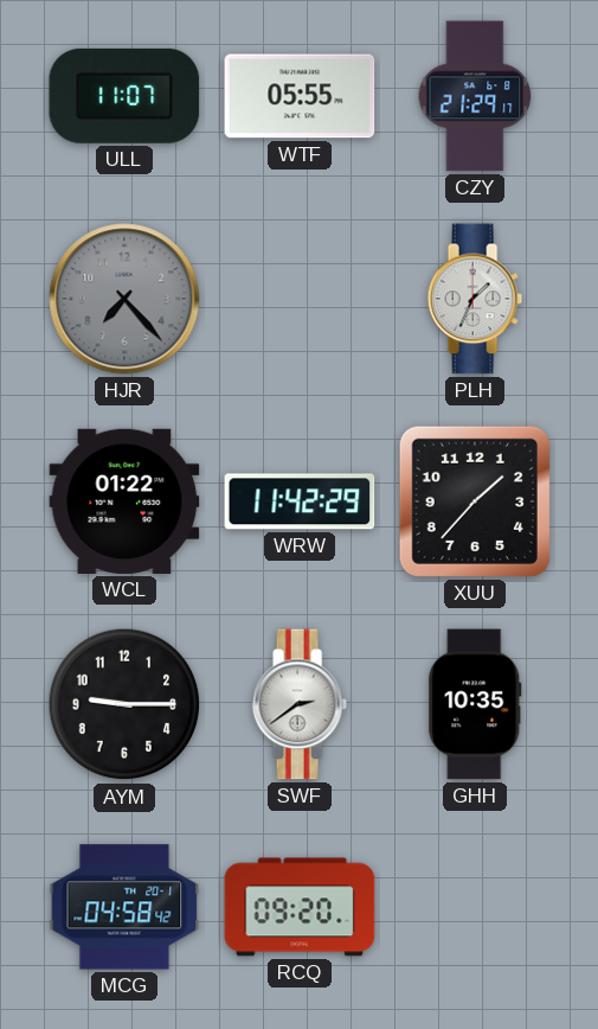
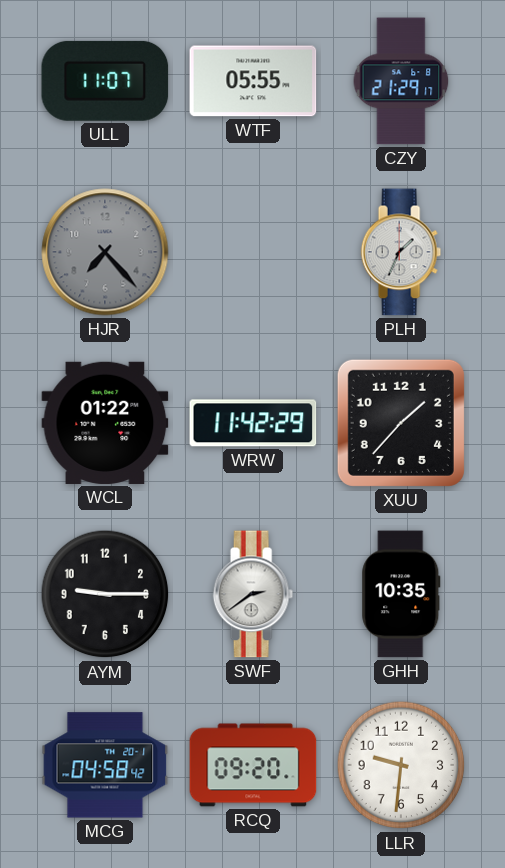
LLR: none -> 9:31
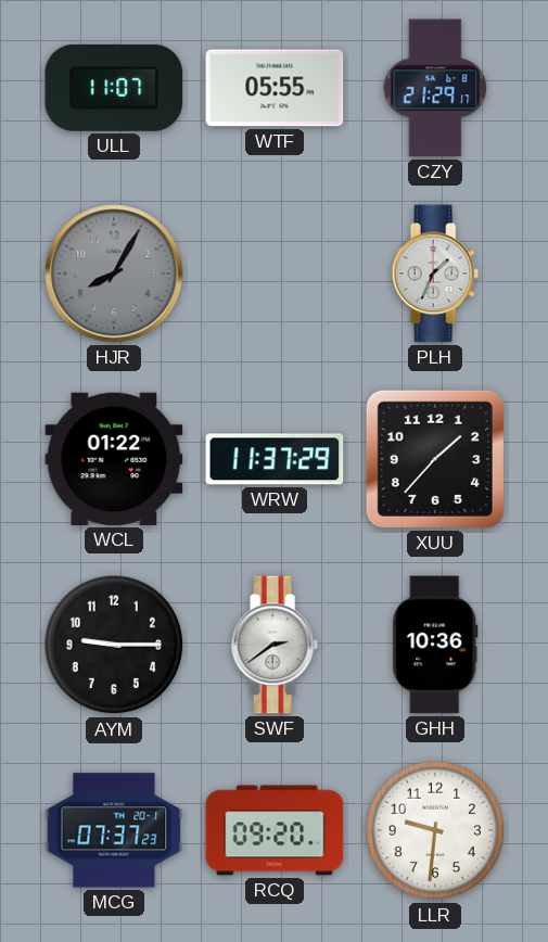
HJR: 7:23 -> 8:05
WRW: 11:42 -> 11:37
GHH: 10:35 -> 10:36
MCG: 04:58 -> 07:37
